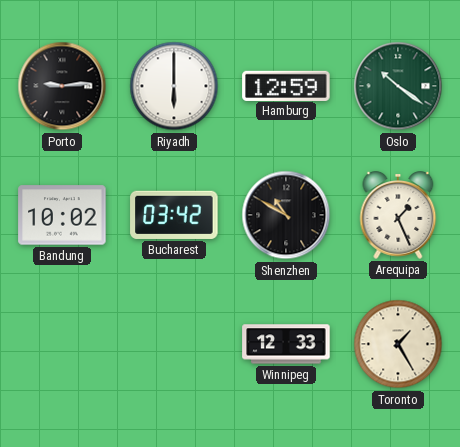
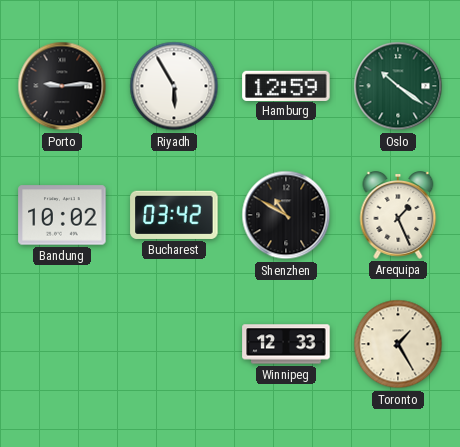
Riyadh: 6:00 -> 5:55
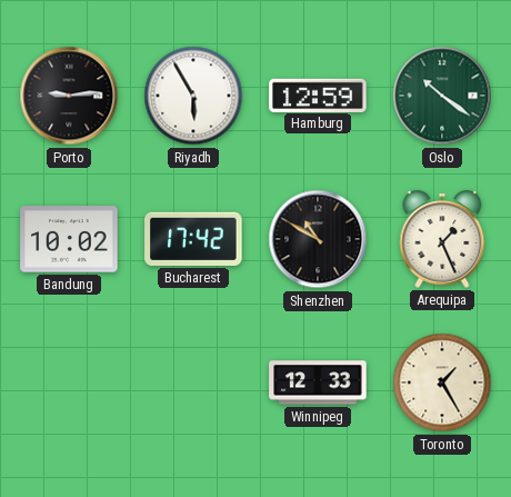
Bucharest: 03:42 -> 17:42
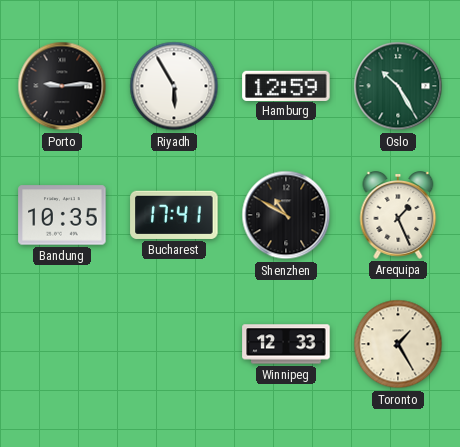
Oslo: 10:21 -> 10:25
Bandung: 10:02 -> 10:35
Bucharest: 17:42 -> 17:41
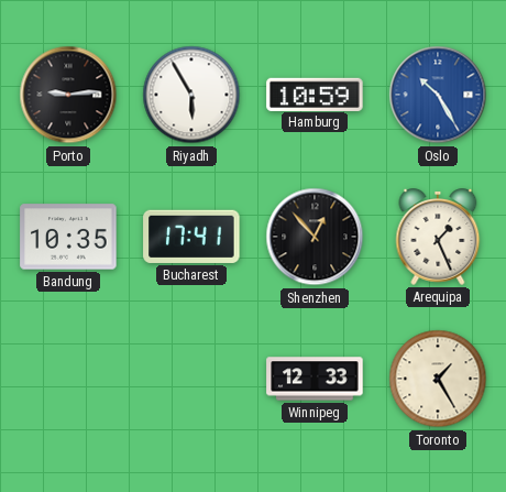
Hamburg: 12:59 -> 10:59
Oslo dial: green -> blue
Shenzhen: 10:50 -> 12:53
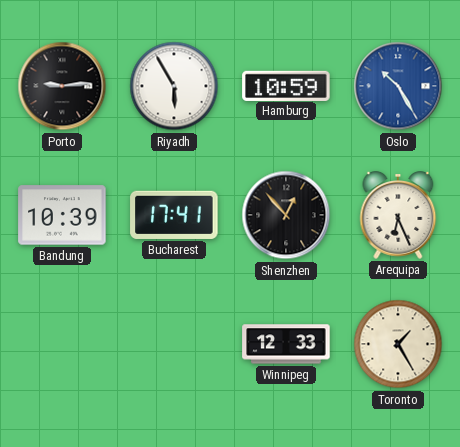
Bandung: 10:35 -> 10:39
Arequipa: 1:26 -> 6:26
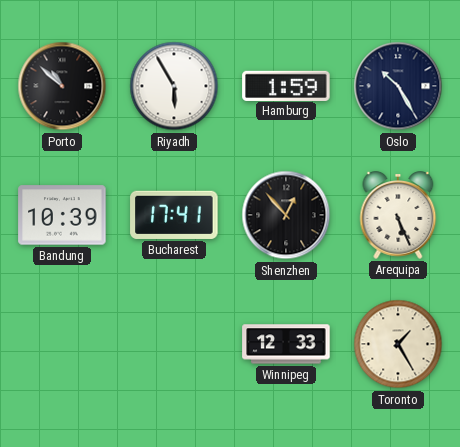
Porto: 9:14 -> 10:52
Hamburg: 10:59 -> 1:59
Oslo dial: blue -> navy
Arequipa: 6:26 -> 5:26
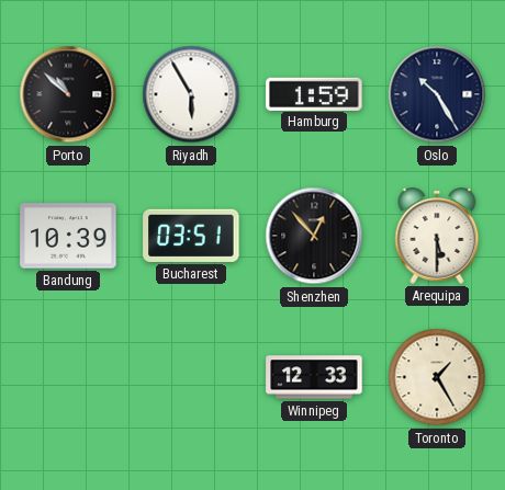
Bucharest: 17:41 -> 03:51
Arequipa: 5:26 -> 5:30
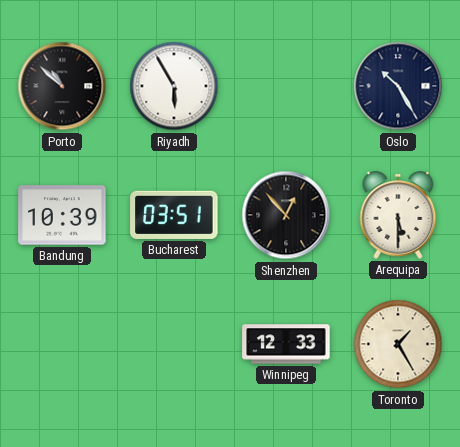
Hamburg: 1:59 -> none
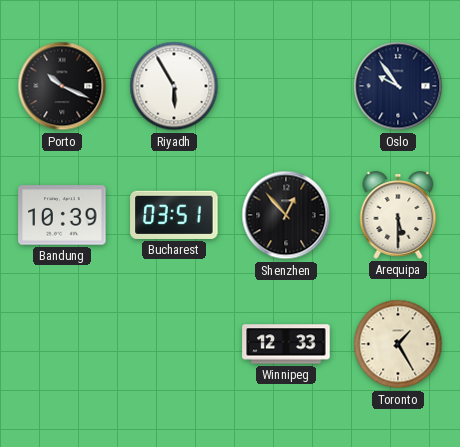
Porto: 10:52 -> 10:19
Oslo: 10:25 -> 9:54
